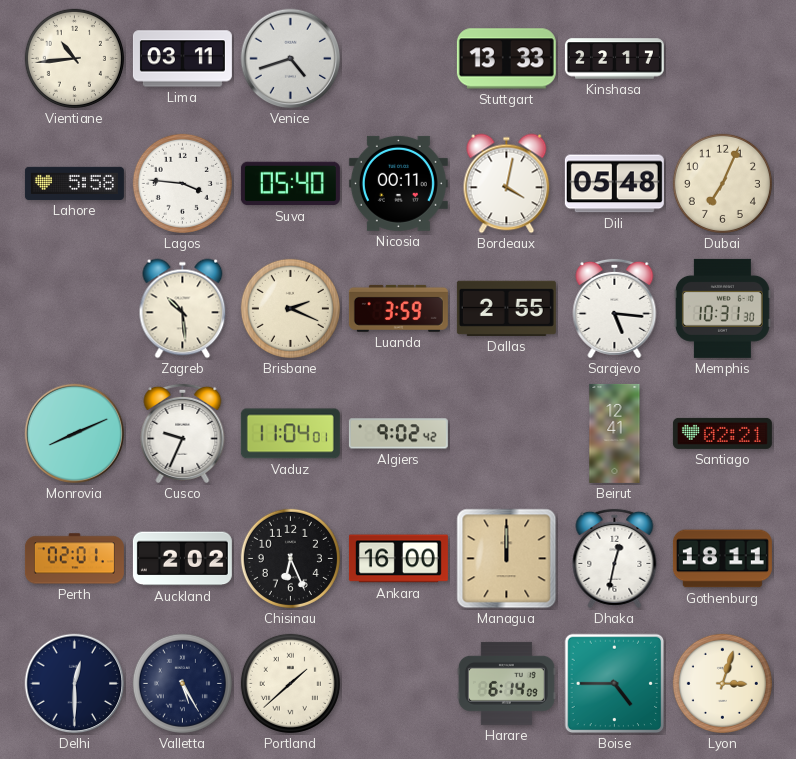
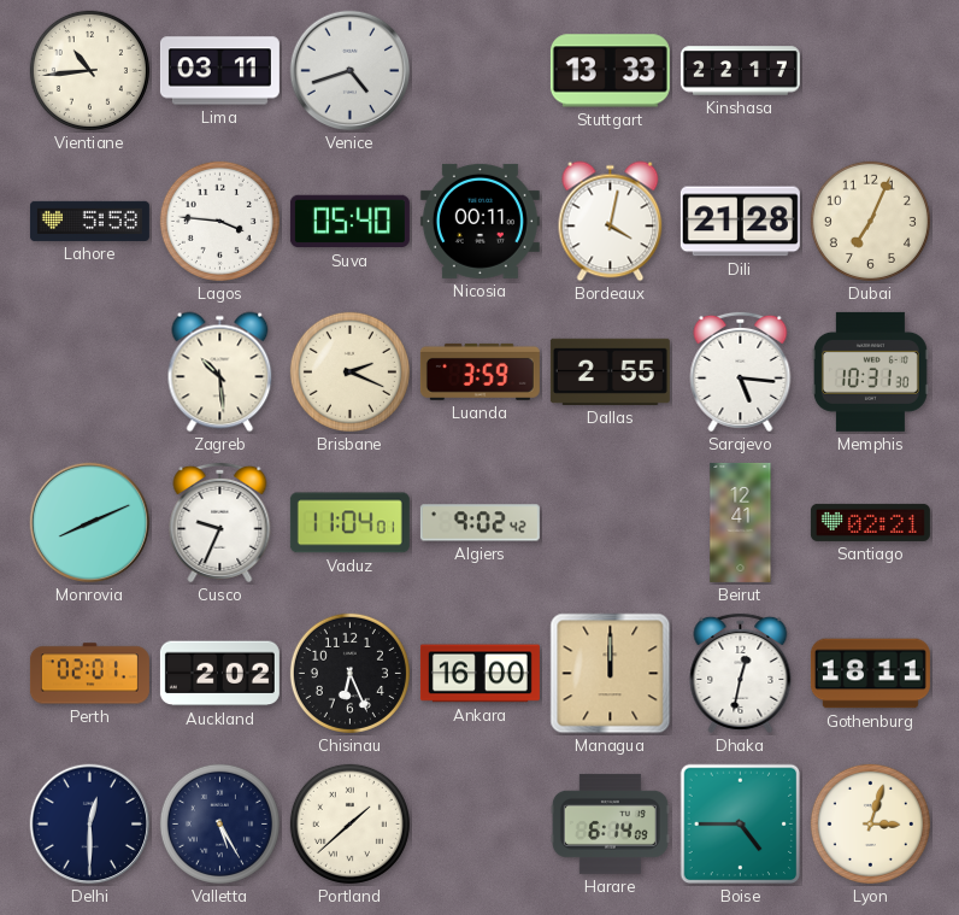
Dili: 05:48 -> 21:28
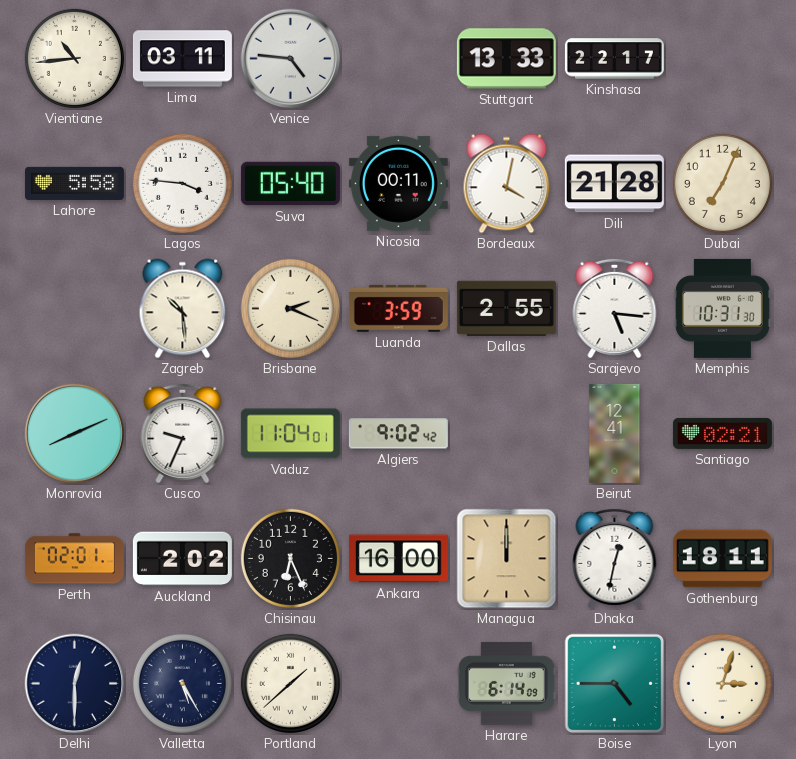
Venice: 4:42 -> 4:46
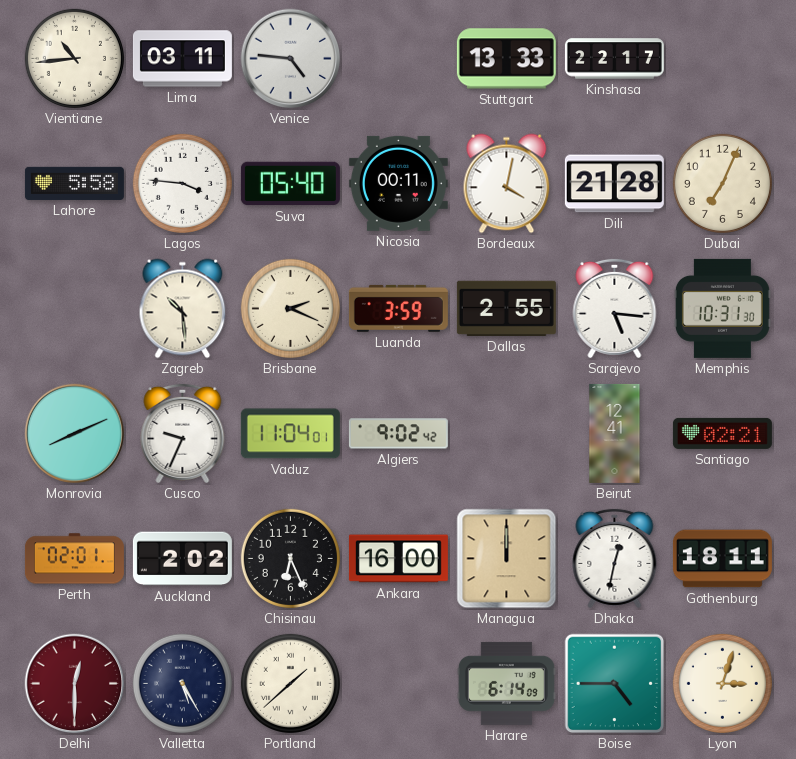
Delhi dial: navy -> burgundy
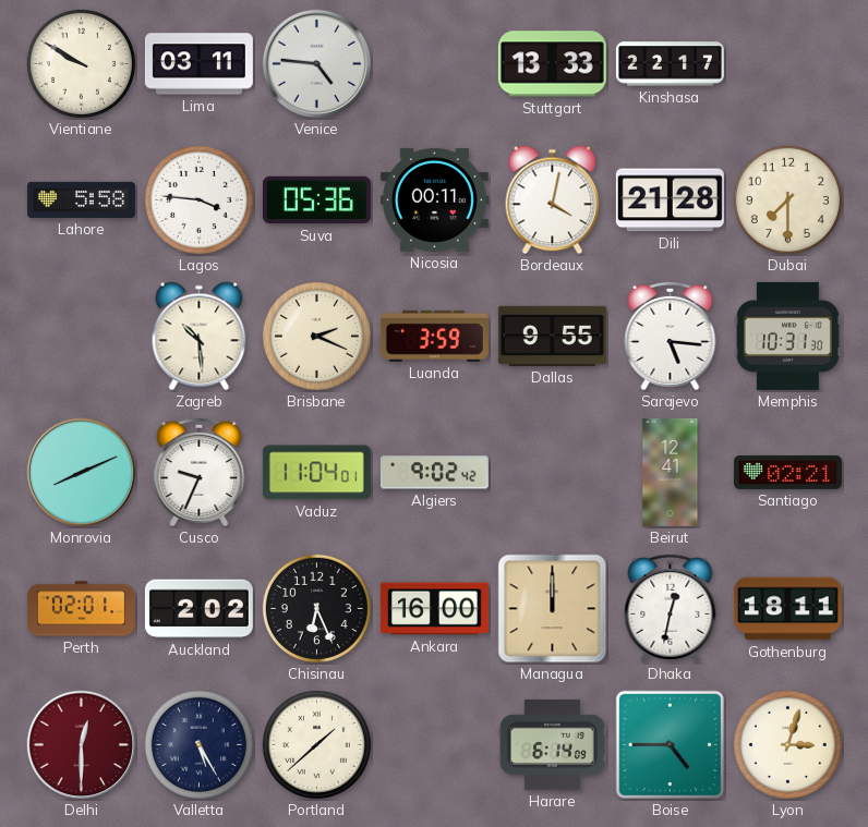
Vientiane: 10:44 -> 9:50
Suva: 05:40 -> 05:36
Dubai: 7:04 -> 7:30
Dallas: 2:55 -> 9:55
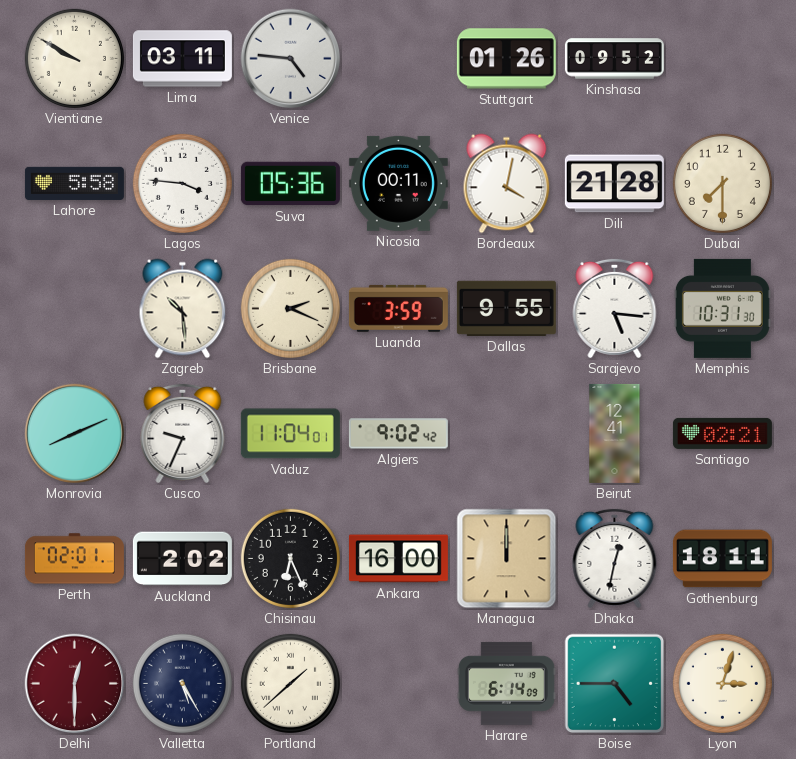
Stuttgart: 13:33 -> 01:26
Kinshasa: 22:17 -> 09:52
